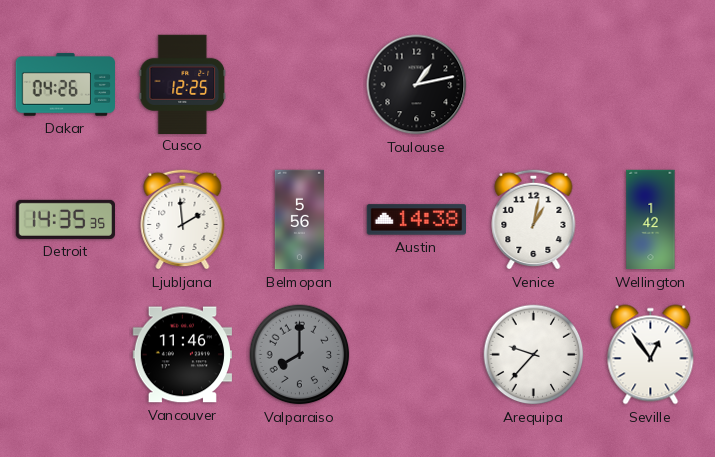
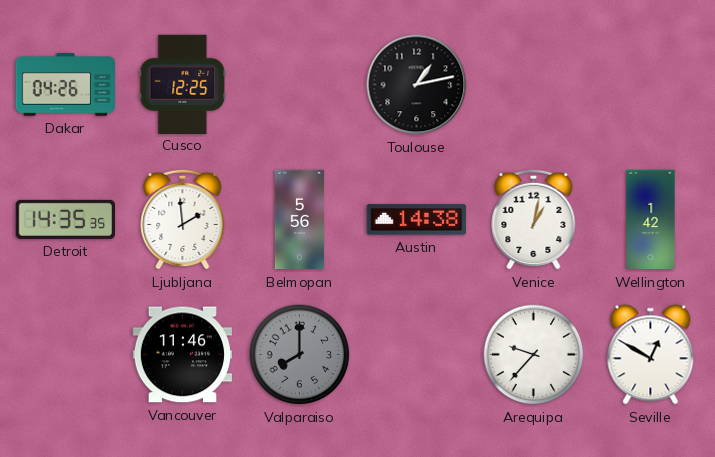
Seville: 12:54 -> 12:50
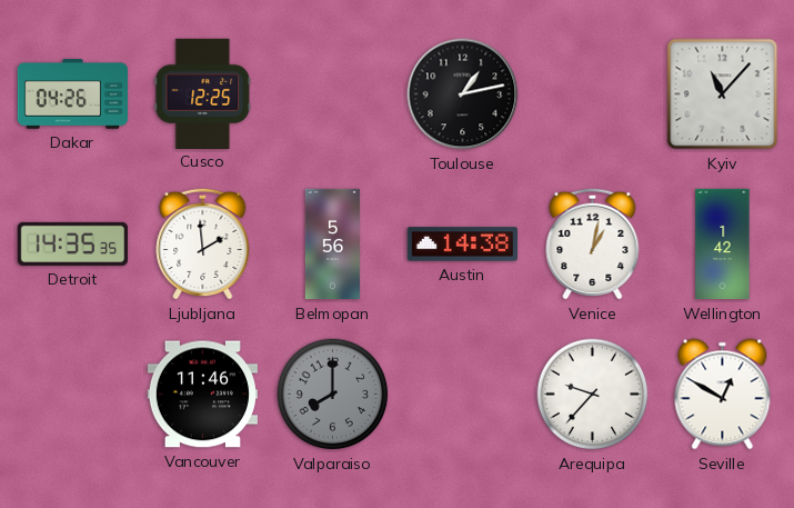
Kyiv: none -> 11:07
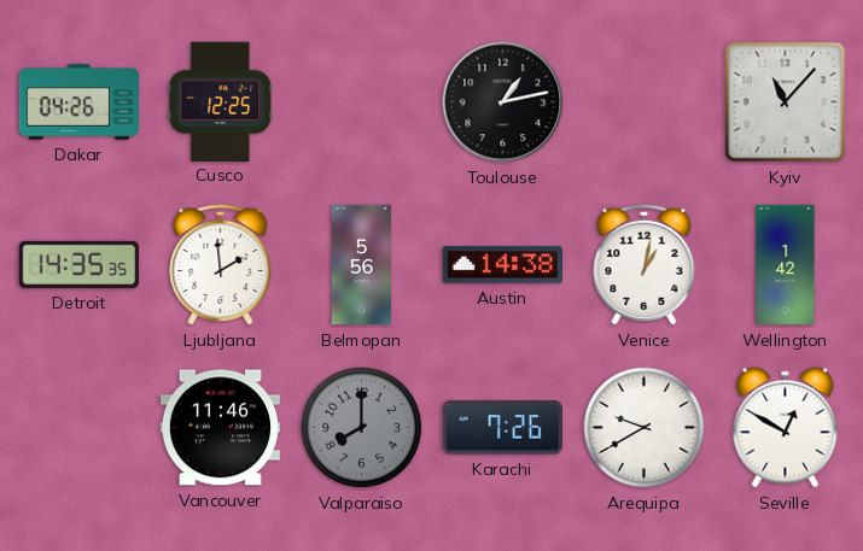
Karachi: none -> 7:26
Arequipa: 9:37 -> 9:40
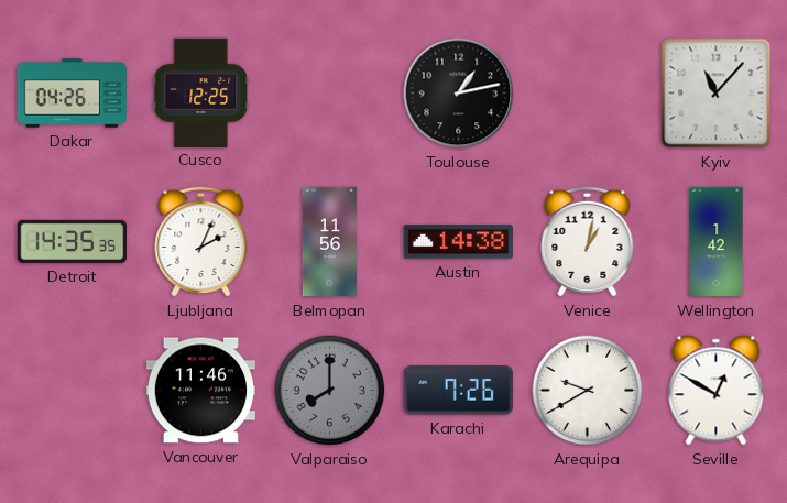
Ljubljana: 1:59 -> 2:04
Belmopan: 5:56 -> 11:56
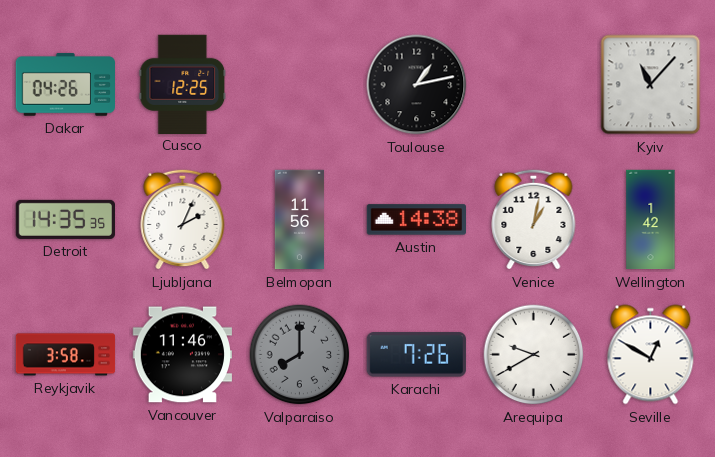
Reykjavik: none -> 3:58
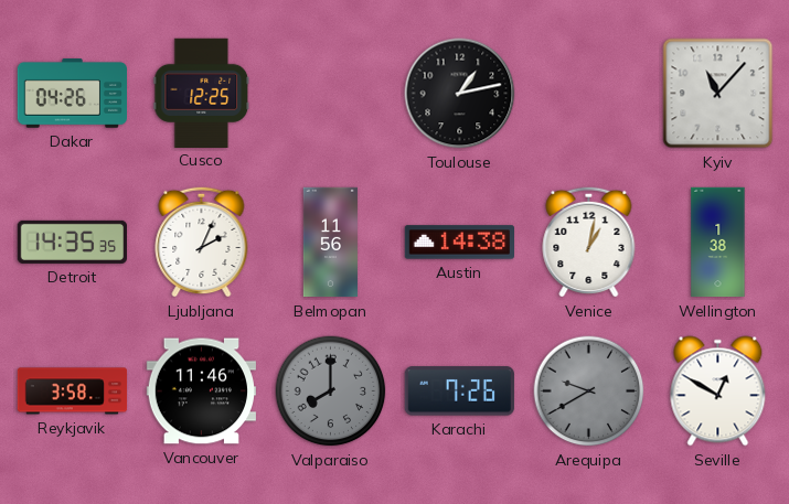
Wellington: 1:42 -> 1:38
Arequipa dial: white -> grey
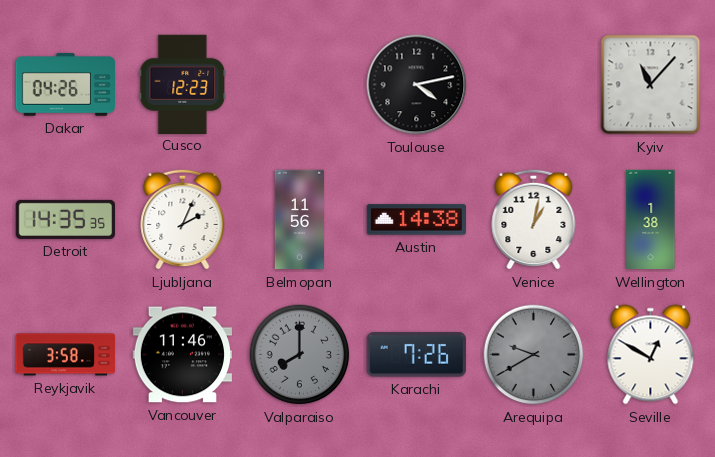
Cusco: 12:25 -> 12:23
Toulouse: 1:13 -> 4:13
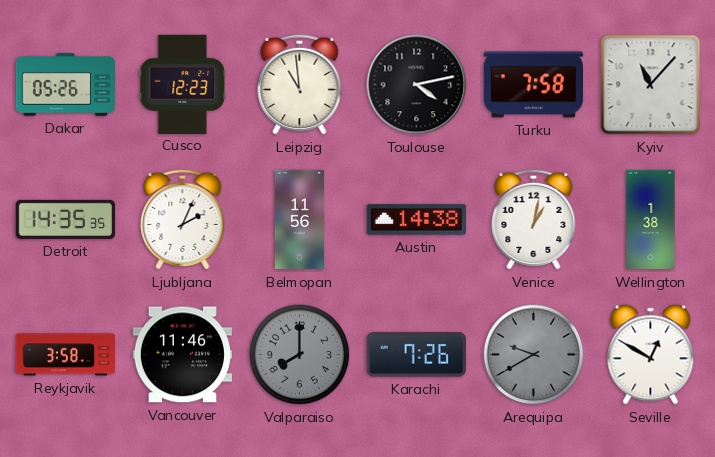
Dakar: 04:26 -> 05:26
Leipzig: none -> 10:59
Turku: none -> 7:58
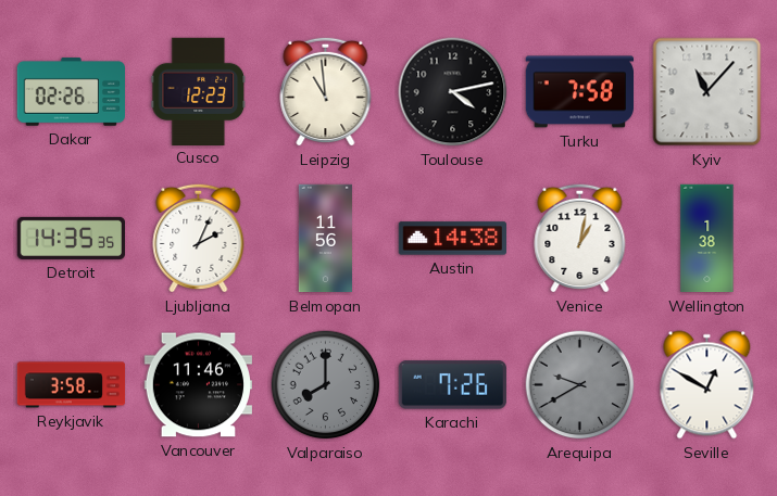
Dakar: 05:26 -> 02:26
